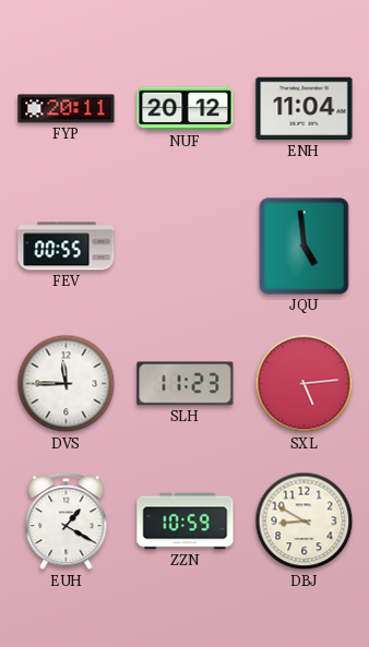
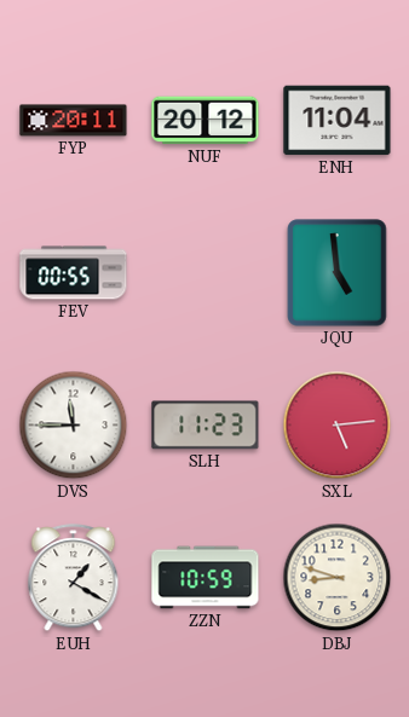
DBJ: 8:50 -> 8:48
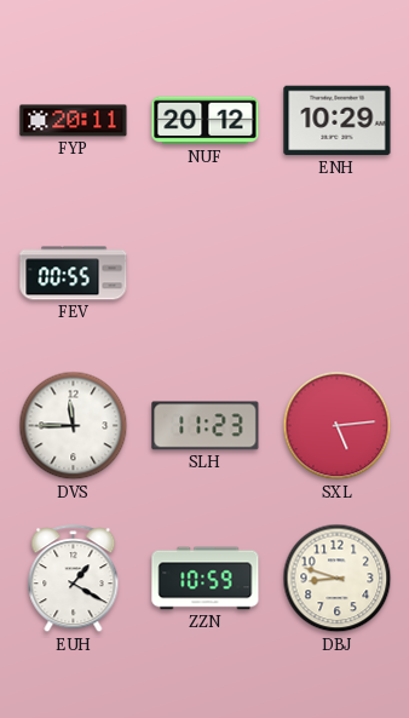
ENH: 11:04 -> 10:29
JQU: 4:59 -> none
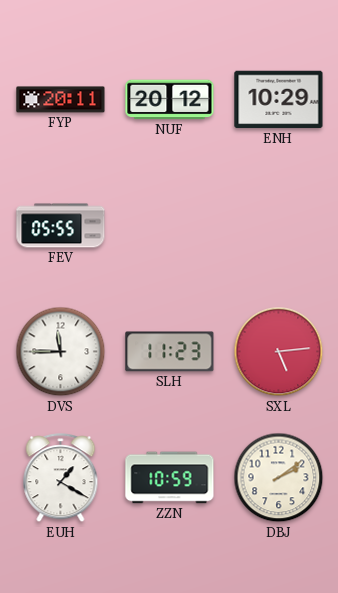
FEV: 00:55 -> 05:55
DBJ: 8:48 -> 2:09
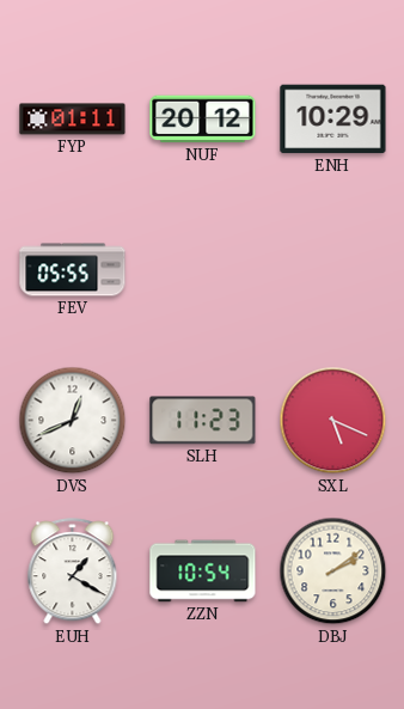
FYP: 20:11 -> 01:11
DVS: 11:45 -> 12:41
SXL: 5:14 -> 5:19
ZZN: 10:59 -> 10:54
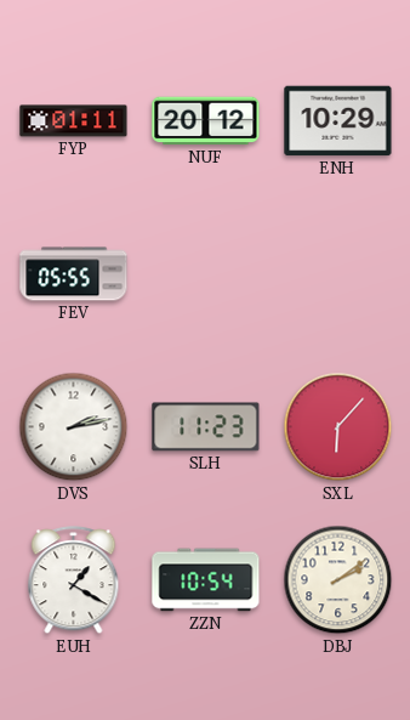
DVS: 12:41 -> 2:13
SXL: 5:19 -> 6:07
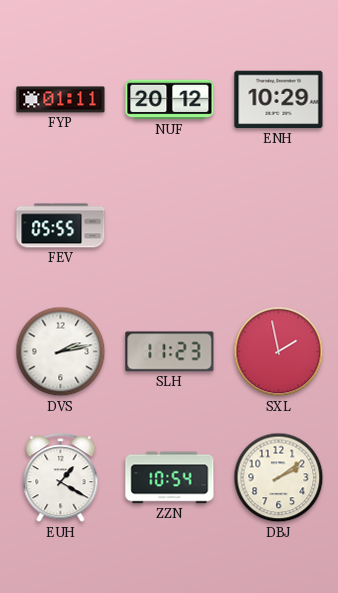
SXL: 6:07 -> 1:58
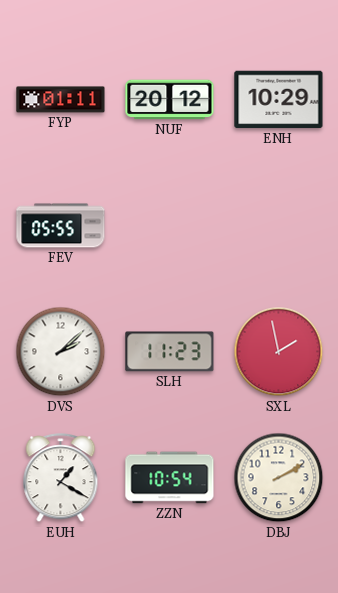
DVS: 2:13 -> 2:08
DBJ: 2:09 -> 2:10
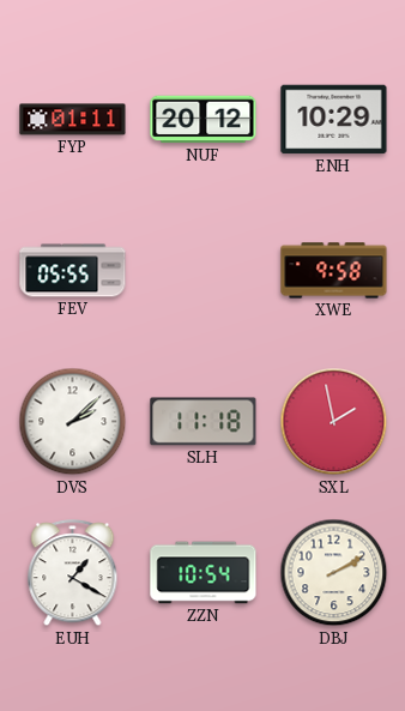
XWE: none -> 9:58
SLH: 11:23 -> 11:18
